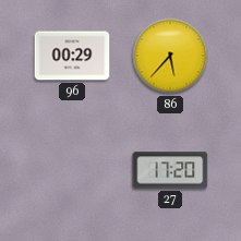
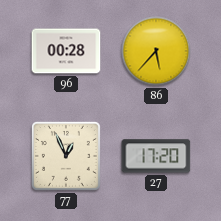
96: 00:29 -> 00:28
77: none -> 12:56
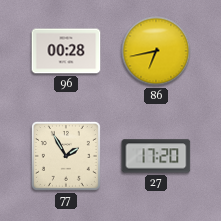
86: 5:37 -> 6:43
77: 12:56 -> 1:55
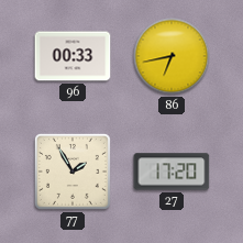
96: 00:28 -> 00:33
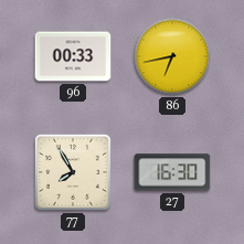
77: 1:55 -> 7:55
27: 17:20 -> 16:30
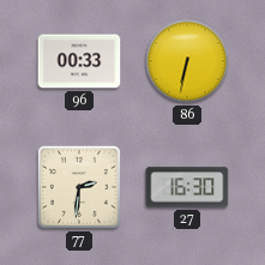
86: 6:43 -> 6:32
77: 7:55 -> 2:31
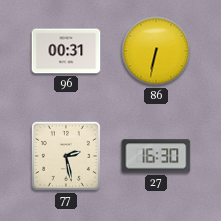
96: 00:33 -> 00:31
77: 2:31 -> 2:28
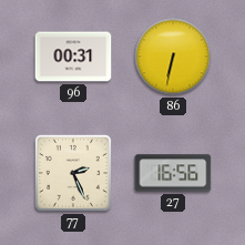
77: 2:28 -> 2:26
27: 16:30 -> 16:56
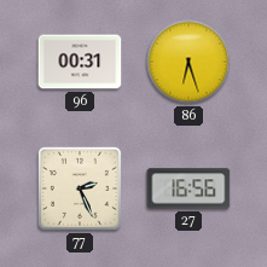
86: 6:32 -> 6:27
